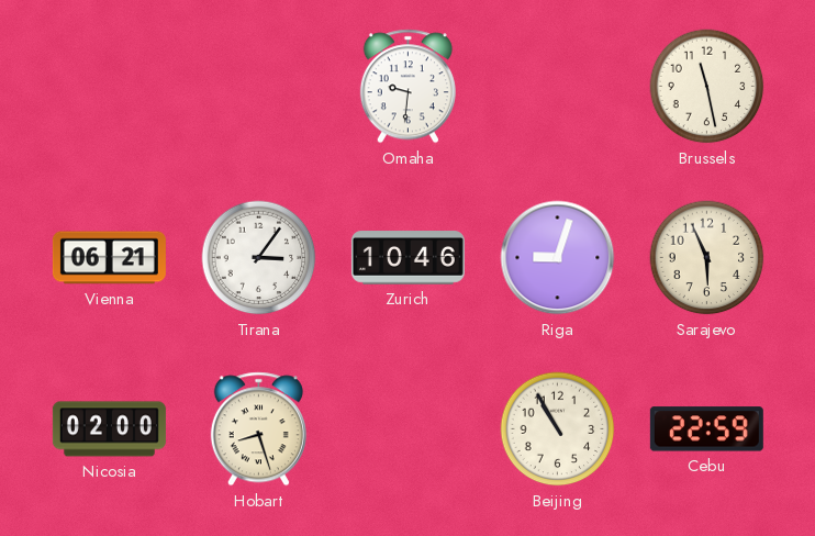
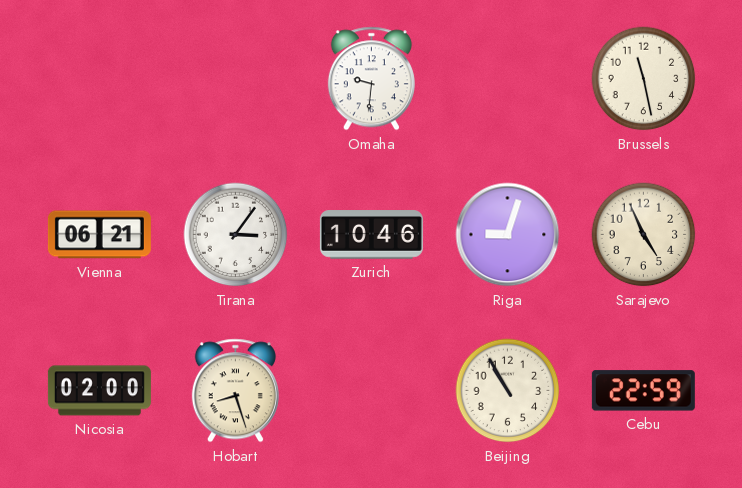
Sarajevo: 5:56 -> 4:56
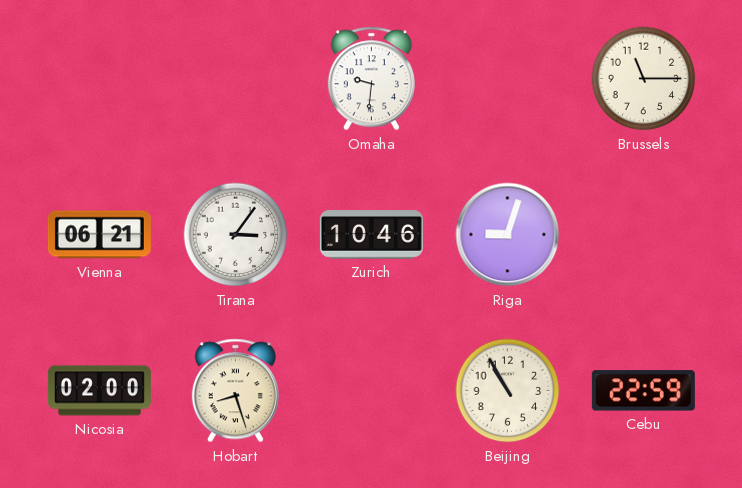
Brussels: 11:28 -> 11:15
Sarajevo: 4:56 -> none
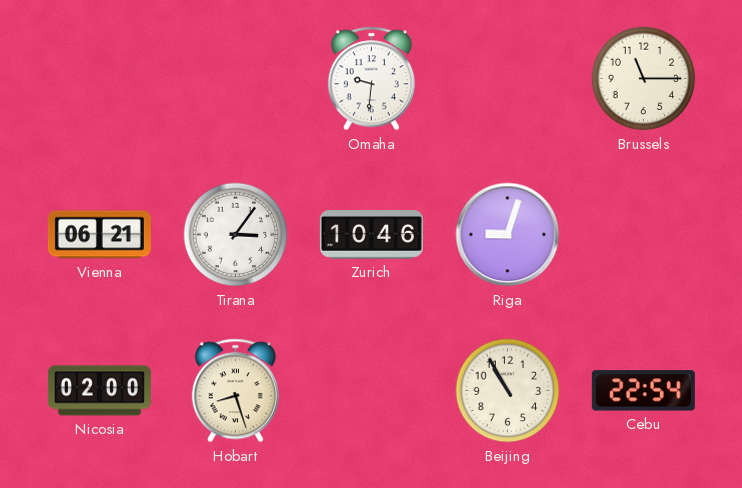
Cebu: 22:59 -> 22:54
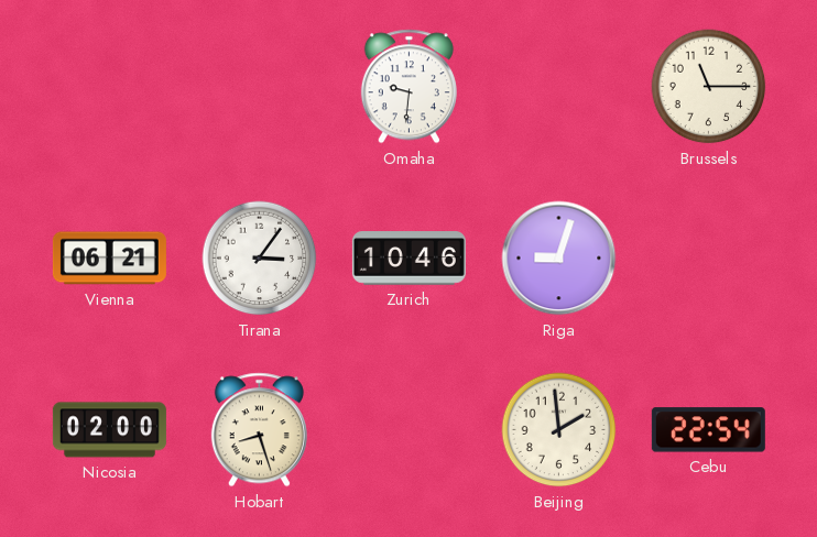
Beijing: 10:55 -> 1:59
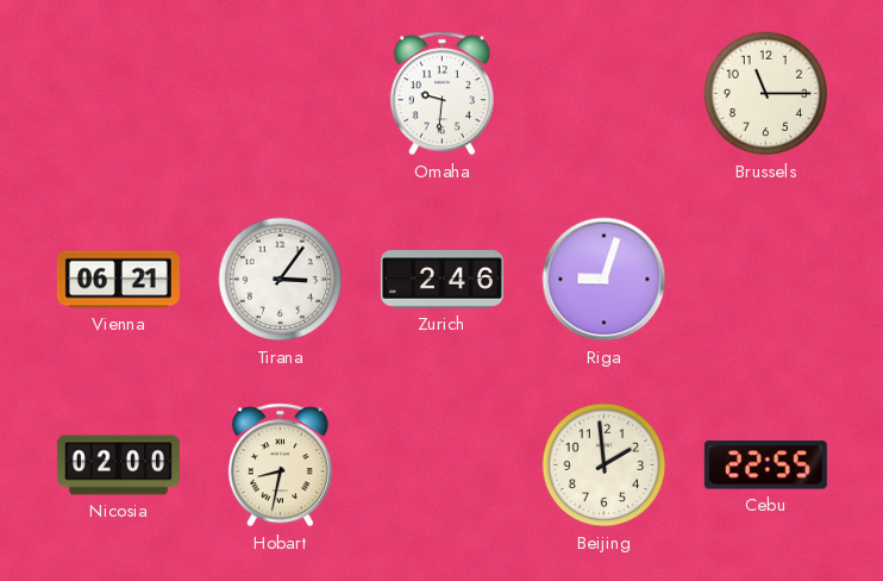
Zurich: 10:46 -> 2:46
Hobart: 8:27 -> 8:32
Cebu: 22:54 -> 22:55
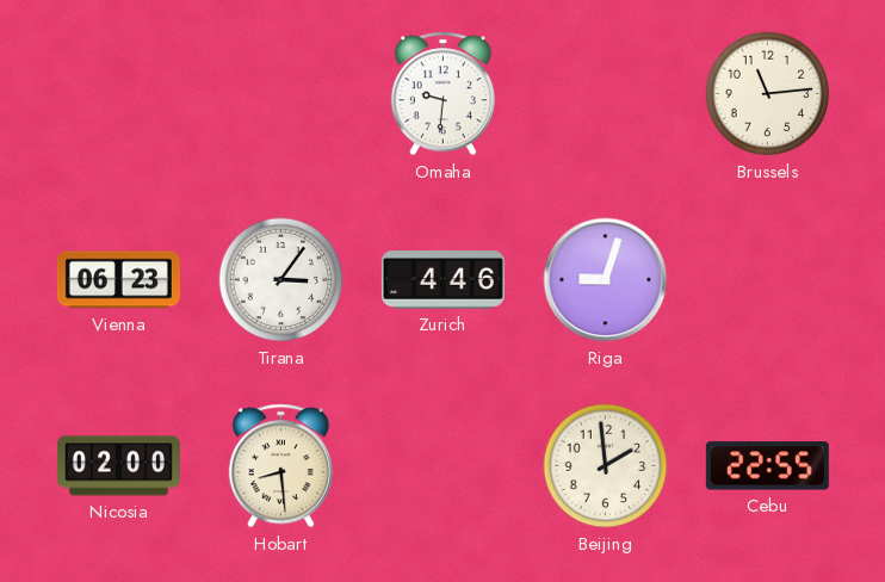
Brussels: 11:15 -> 11:14
Vienna: 06:21 -> 06:23
Zurich: 2:46 -> 4:46
Hobart: 8:32 -> 8:29
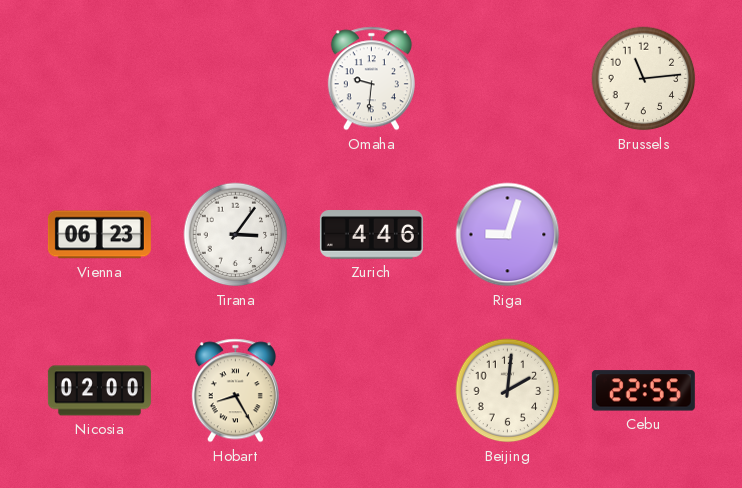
Hobart: 8:29 -> 8:25
Beijing: 1:59 -> 2:01
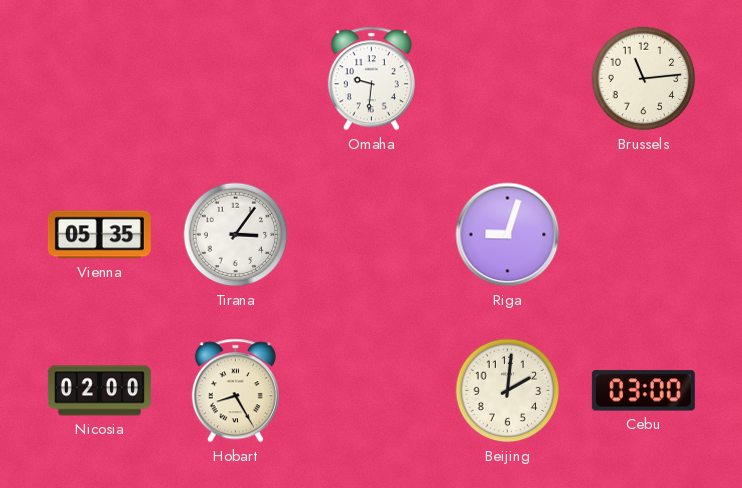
Vienna: 06:23 -> 05:35
Zurich: 4:46 -> none
Cebu: 22:55 -> 03:00
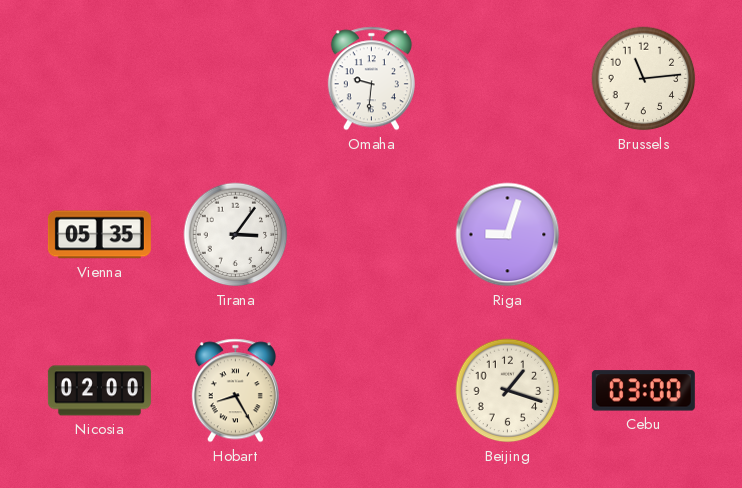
Beijing: 2:01 -> 1:18
